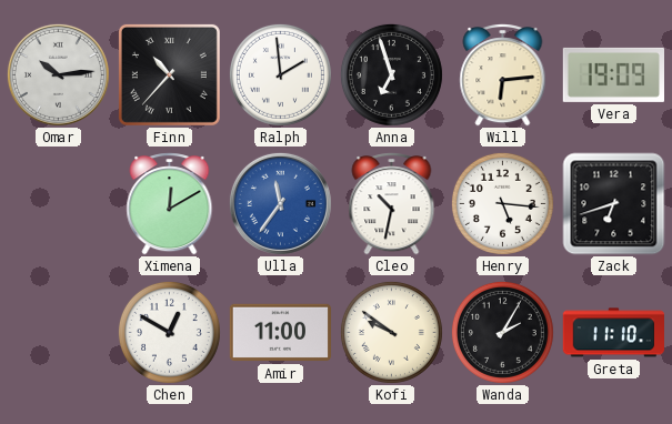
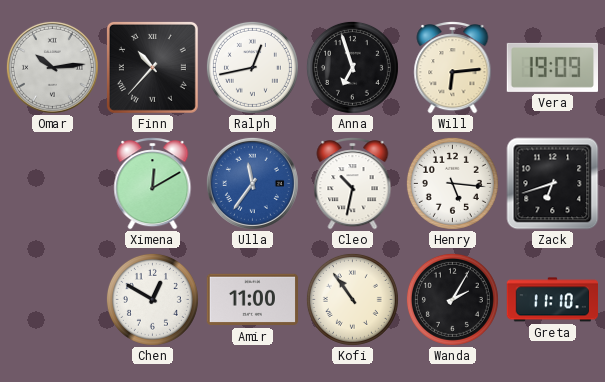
Ralph: 1:59 -> 12:43
Kofi: 9:51 -> 10:54
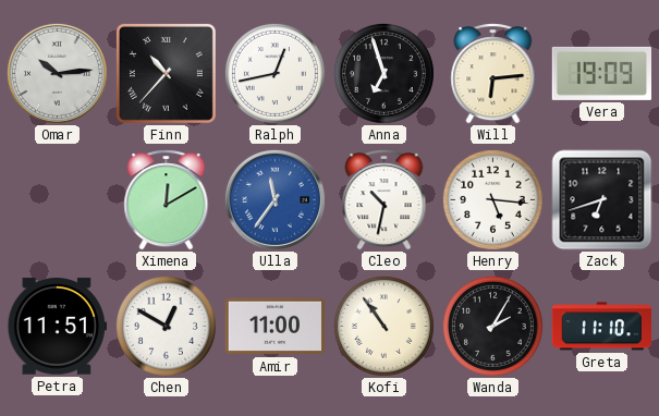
Petra: none -> 11:51
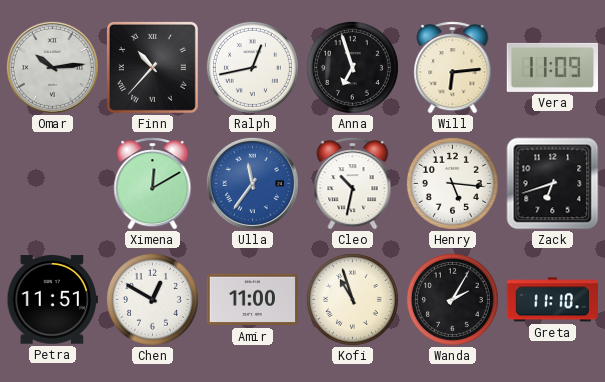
Vera: 19:09 -> 11:09
Kofi: 10:54 -> 10:57
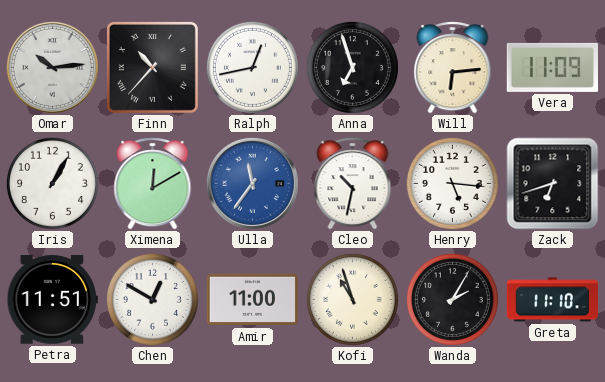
Iris: none -> 1:05
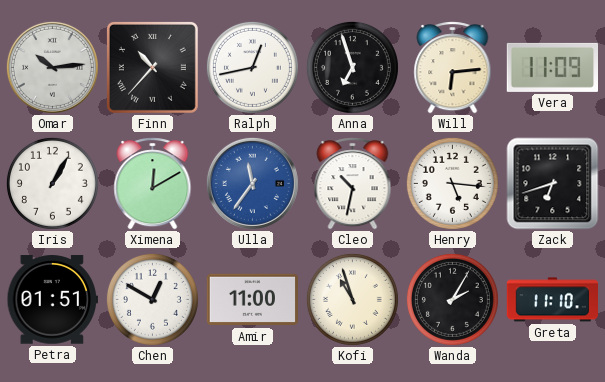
Petra: 11:51 -> 01:51
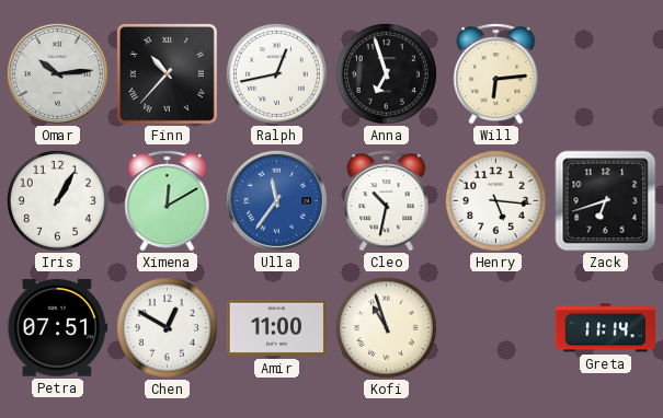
Vera: 11:09 -> none
Petra: 01:51 -> 07:51
Wanda: 2:05 -> none
Greta: 11:10 -> 11:14
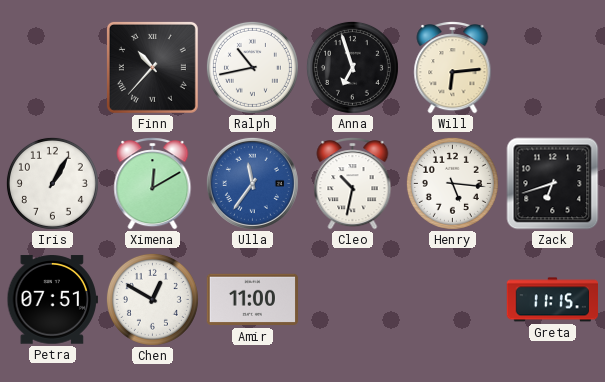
Omar: 10:14 -> none
Ralph: 12:43 -> 10:43
Kofi: 10:57 -> none
Greta: 11:14 -> 11:15
